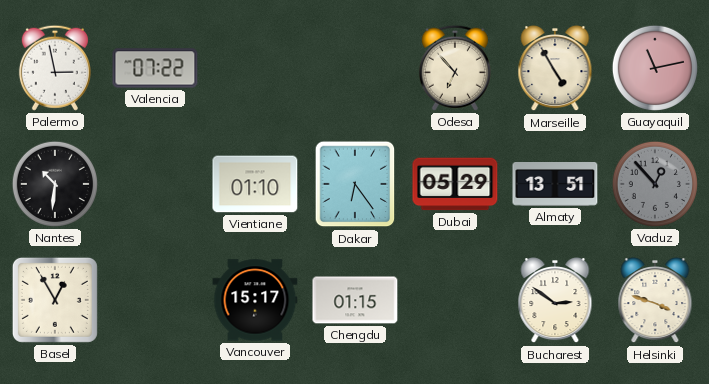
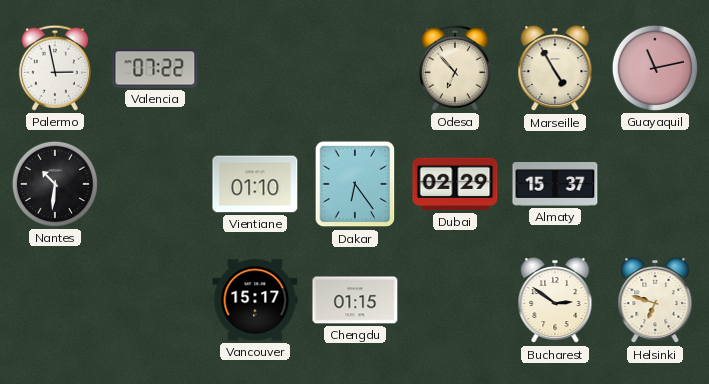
Dubai: 05:29 -> 02:29
Almaty: 13:51 -> 15:37
Vaduz: 12:53 -> none
Basel: 12:55 -> none
Helsinki: 3:48 -> 6:48
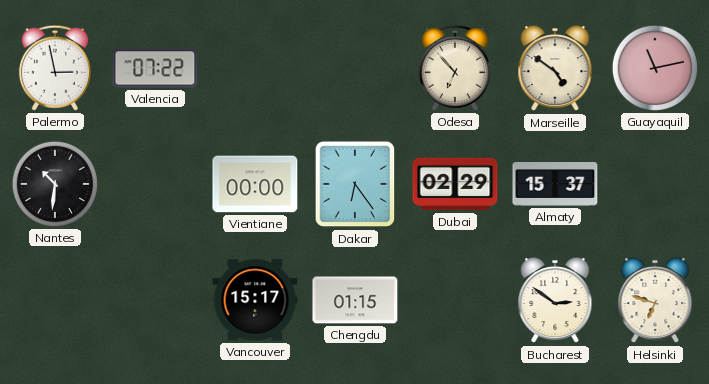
Marseille: 4:55 -> 4:51
Vientiane: 01:10 -> 00:00
